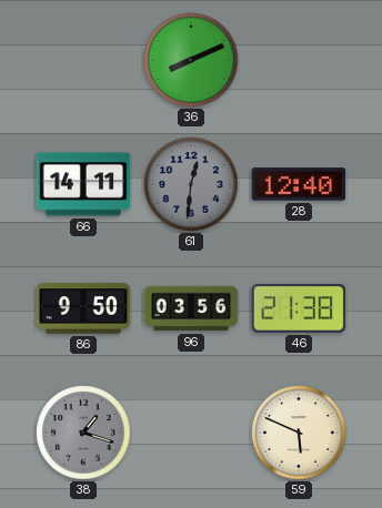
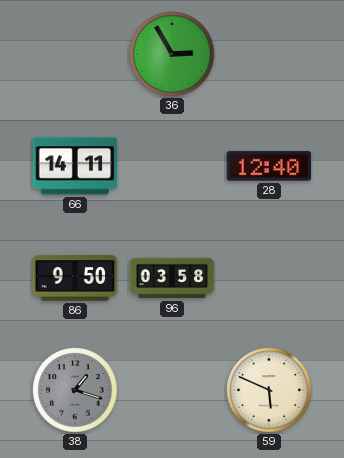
36: 8:11 -> 2:55
61: 12:31 -> none
96: 03:56 -> 03:58
46: 21:38 -> none
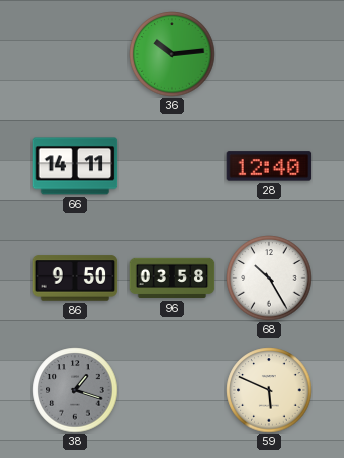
36: 2:55 -> 10:14
68: none -> 10:25
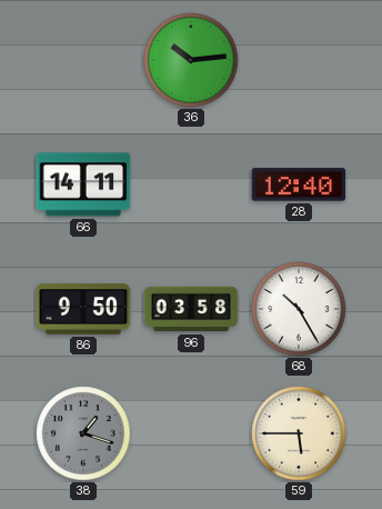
59: 5:49 -> 5:45
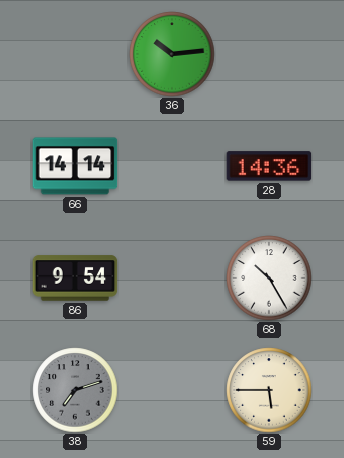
66: 14:11 -> 14:14
28: 12:40 -> 14:36
86: 9:50 -> 9:54
96: 03:58 -> none
38: 1:18 -> 7:12
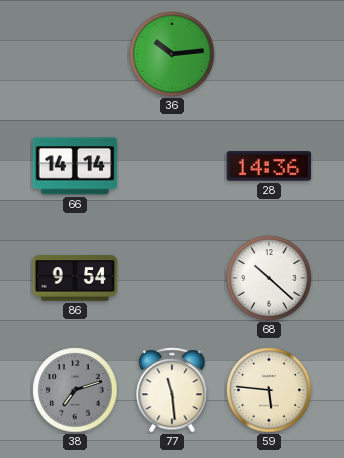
68: 10:25 -> 10:22
77: none -> 11:29
59: 5:45 -> 5:46
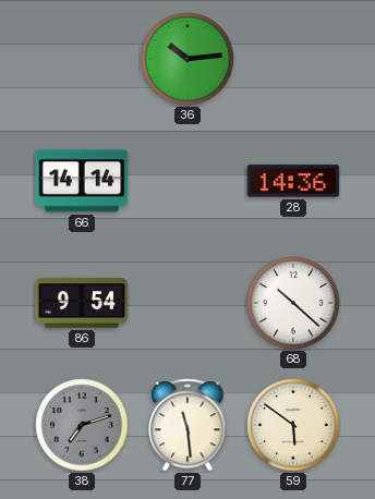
59: 5:46 -> 5:51
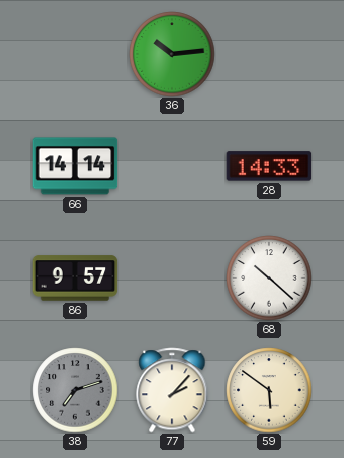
28: 14:36 -> 14:33
86: 9:54 -> 9:57
77: 11:29 -> 2:07
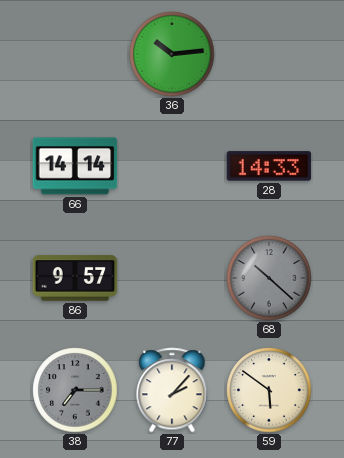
68 dial: white -> grey
38: 7:12 -> 7:15
